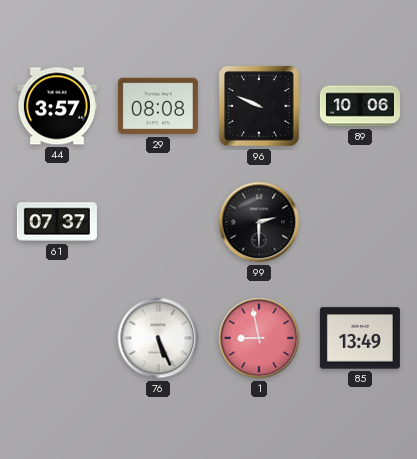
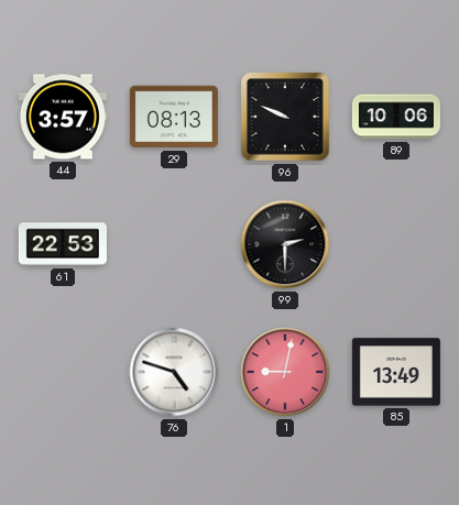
29: 08:08 -> 08:13
61: 07:37 -> 22:53
76: 5:26 -> 4:48
1: 8:58 -> 9:02
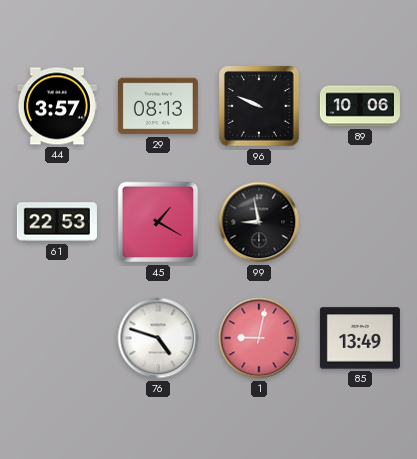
45: none -> 1:20
99: 2:30 -> 8:58
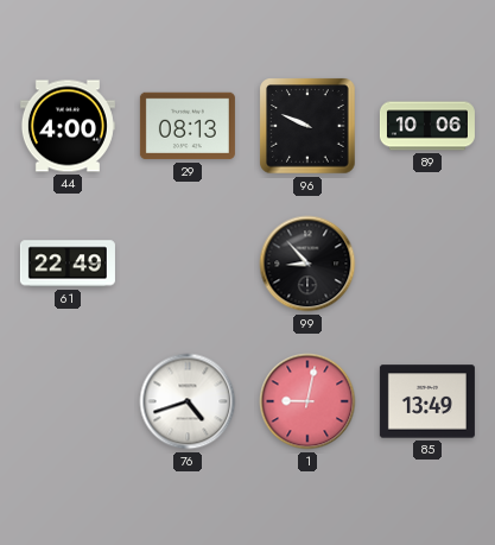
44: 3:57 -> 4:00
61: 22:53 -> 22:49
45: 1:20 -> none
99: 8:58 -> 8:53
76: 4:48 -> 4:42
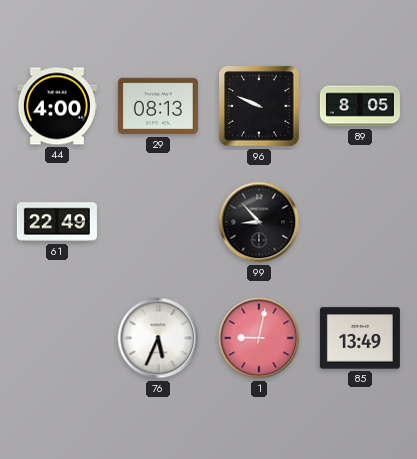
89: 10:06 -> 8:05
76: 4:42 -> 5:34
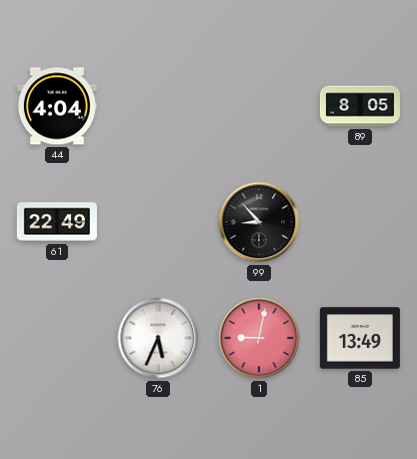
44: 4:00 -> 4:04
29: 08:13 -> none
96: 9:49 -> none
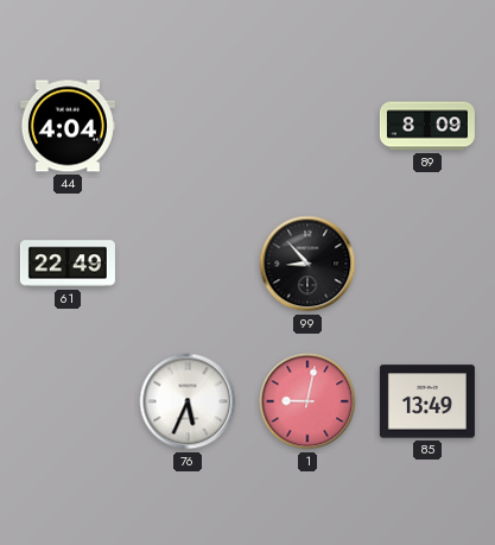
89: 8:05 -> 8:09
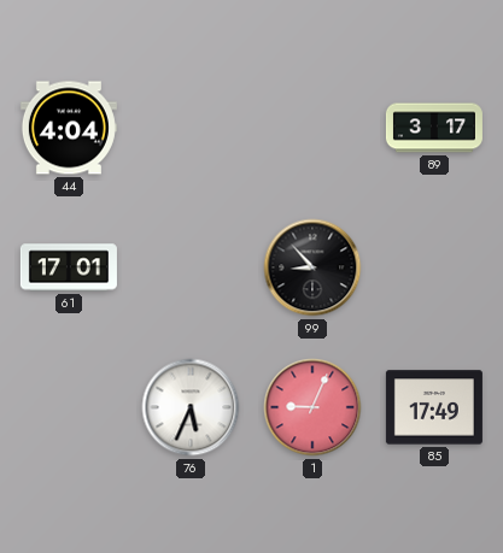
89: 8:09 -> 3:17
61: 22:49 -> 17:01
1: 9:02 -> 9:04
85: 13:49 -> 17:49
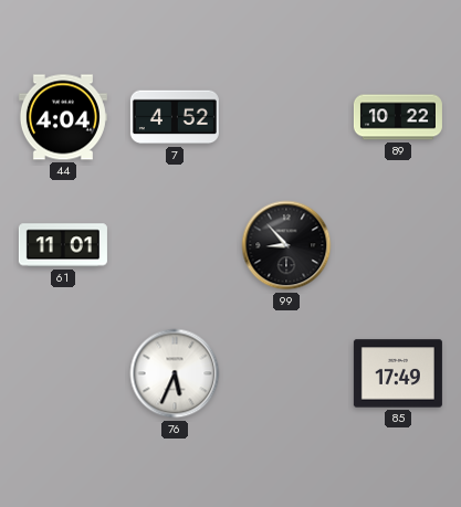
7: none -> 4:52
89: 3:17 -> 10:22
61: 17:01 -> 11:01
1: 9:04 -> none
